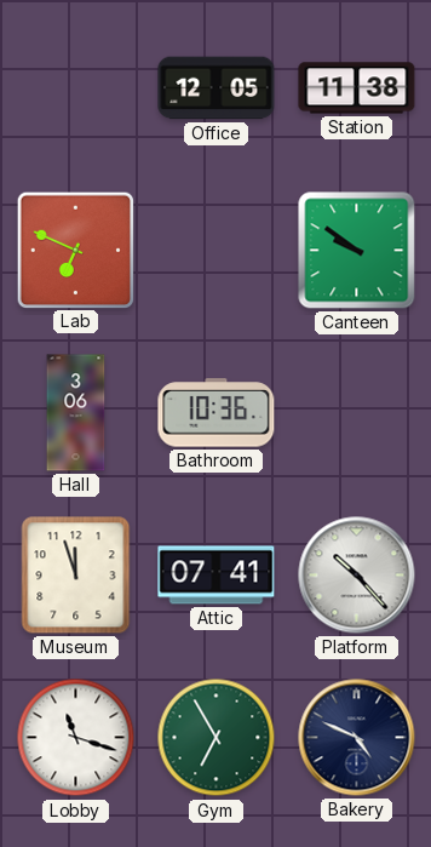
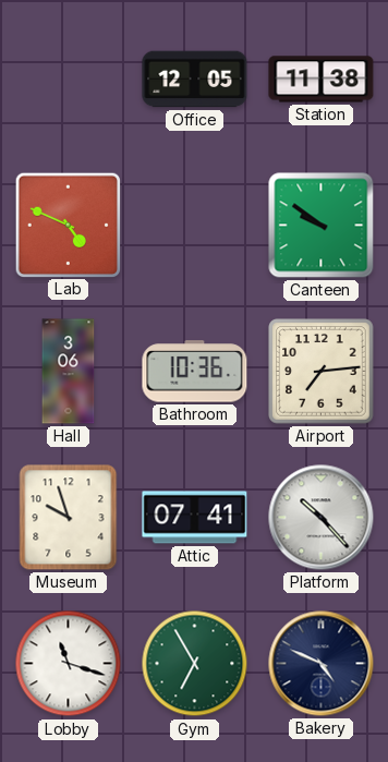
Lab: 6:49 -> 4:49
Airport: none -> 7:14
Museum: 11:57 -> 9:57
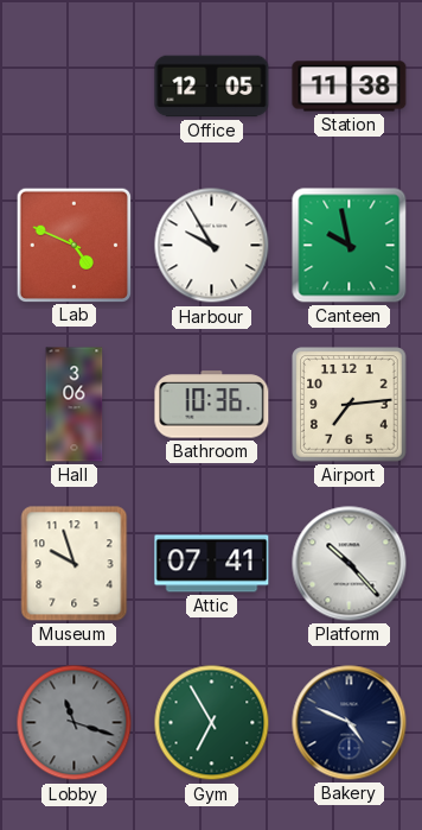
Harbour: none -> 9:55
Canteen: 9:51 -> 9:58
Lobby dial: white -> grey
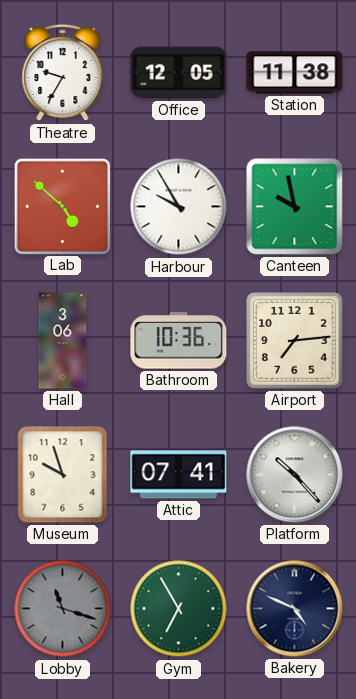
Theatre: none -> 9:35
Lab: 4:49 -> 4:52
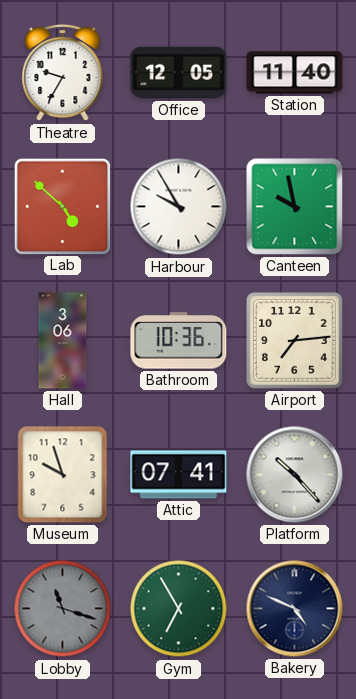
Station: 11:38 -> 11:40
